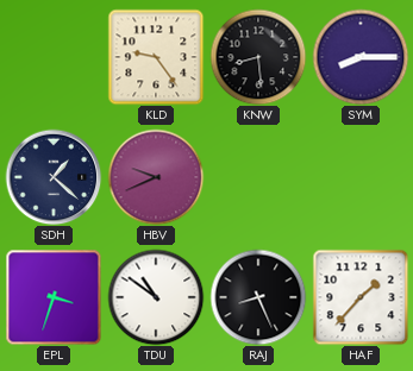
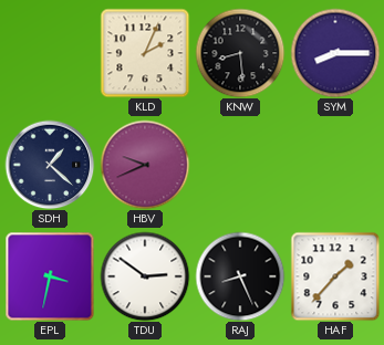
KLD: 9:24 -> 2:04
EPL: 3:33 -> 3:32
TDU: 10:51 -> 2:51
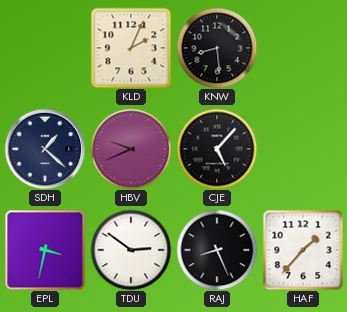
SYM: 8:15 -> none
CJE: none -> 5:07
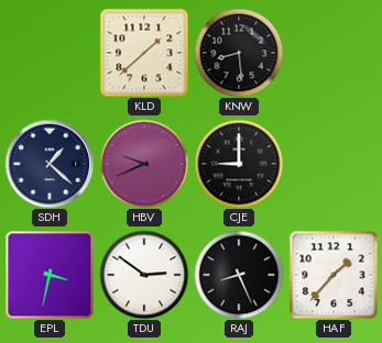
KLD: 2:04 -> 1:38
CJE: 5:07 -> 9:00
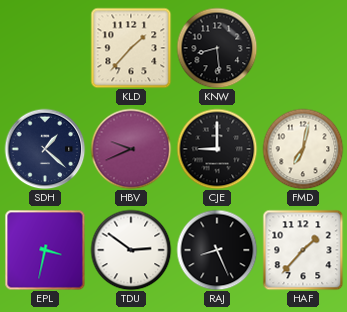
KLD: 1:38 -> 1:37
FMD: none -> 7:02
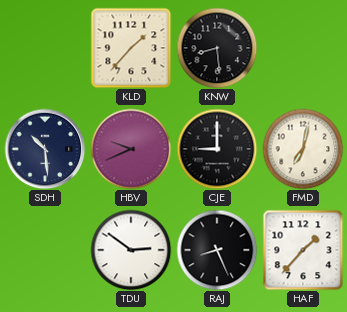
SDH: 1:22 -> 10:29
EPL: 3:32 -> none
